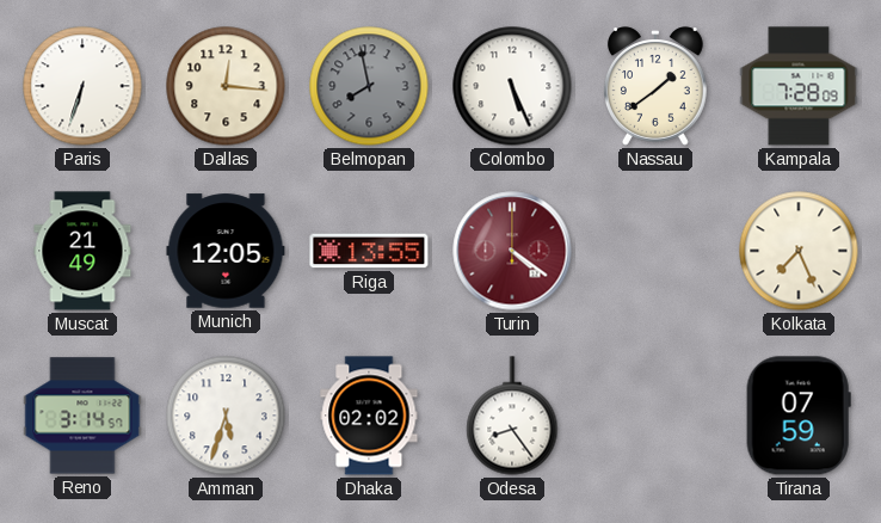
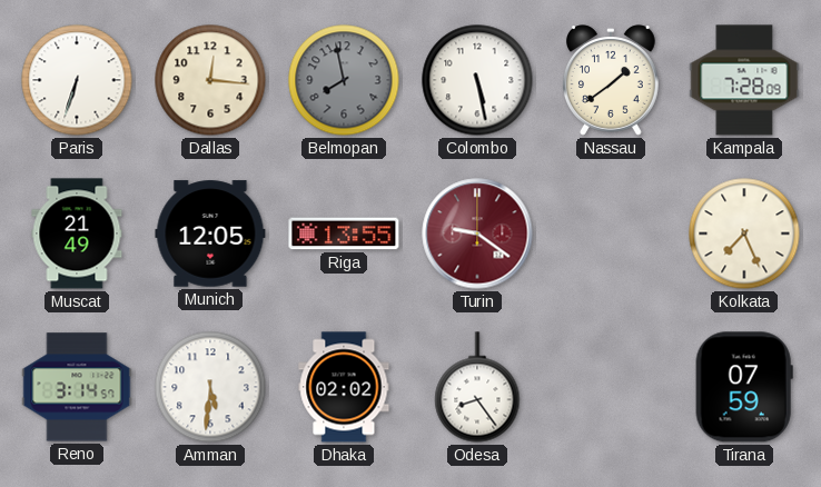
Colombo: 5:26 -> 5:28
Turin: 4:21 -> 9:21
Amman: 5:33 -> 5:31
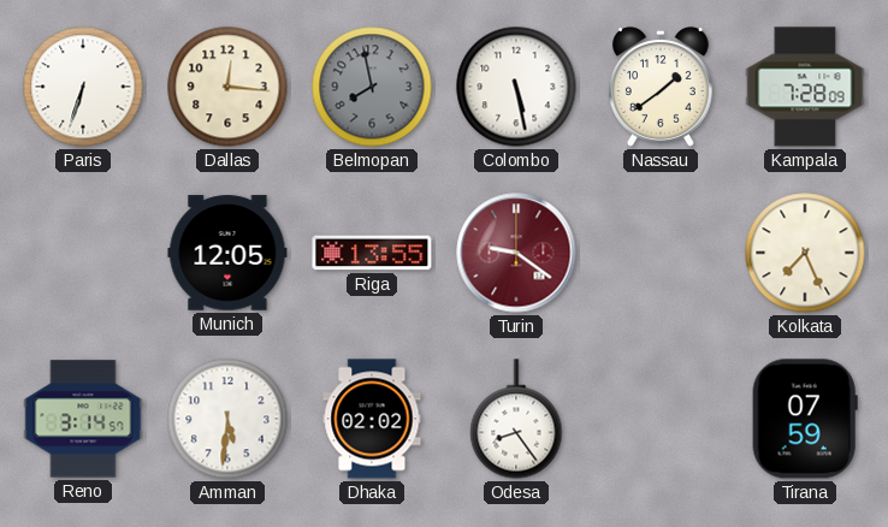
Muscat: 21:49 -> none
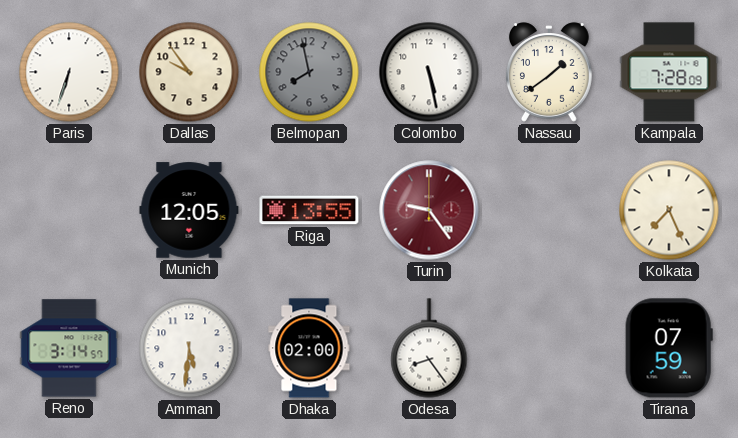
Dallas: 12:16 -> 9:54
Turin: 9:21 -> 9:24
Dhaka: 02:02 -> 02:00
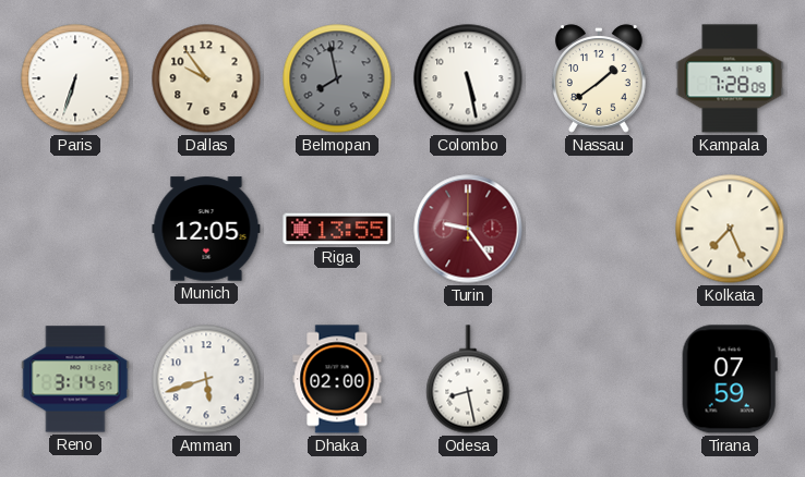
Amman: 5:31 -> 5:42
Odesa: 8:24 -> 8:28
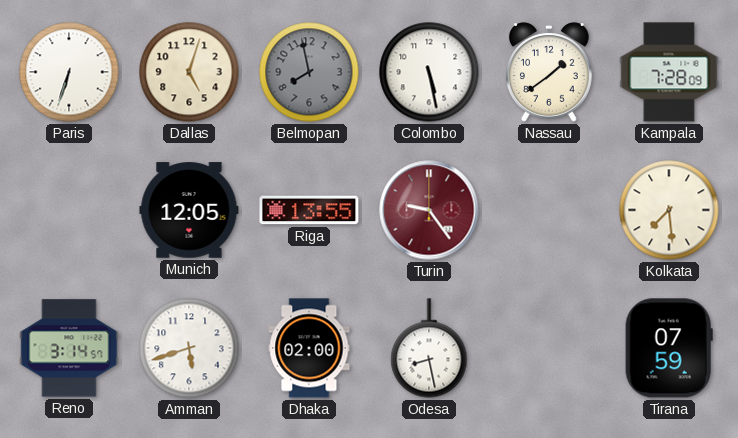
Dallas: 9:54 -> 5:03
Kolkata: 7:26 -> 7:29
